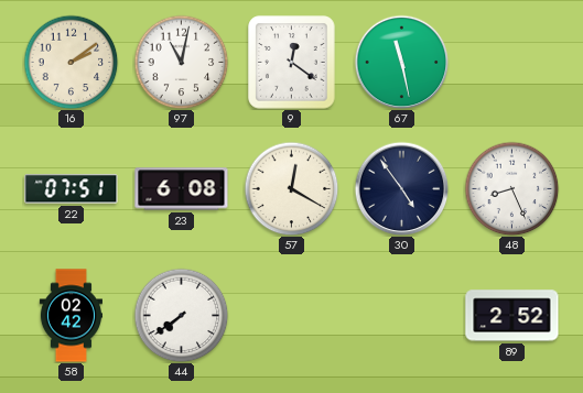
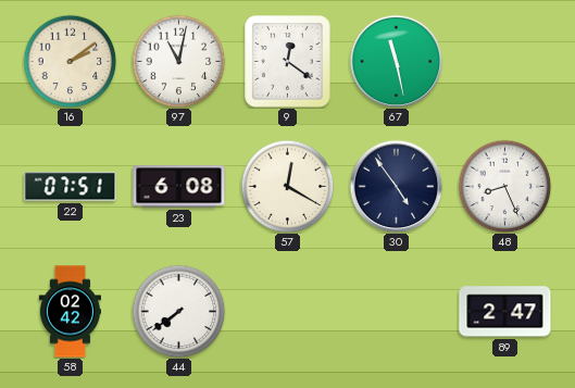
89: 2:52 -> 2:47
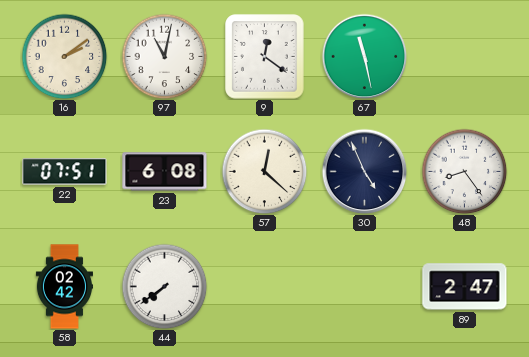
57: 12:20 -> 12:22
30: 4:54 -> 4:56
48: 8:26 -> 8:24
